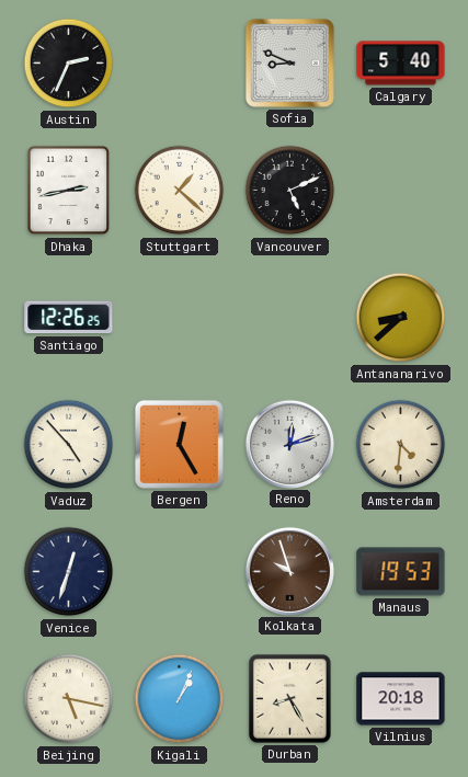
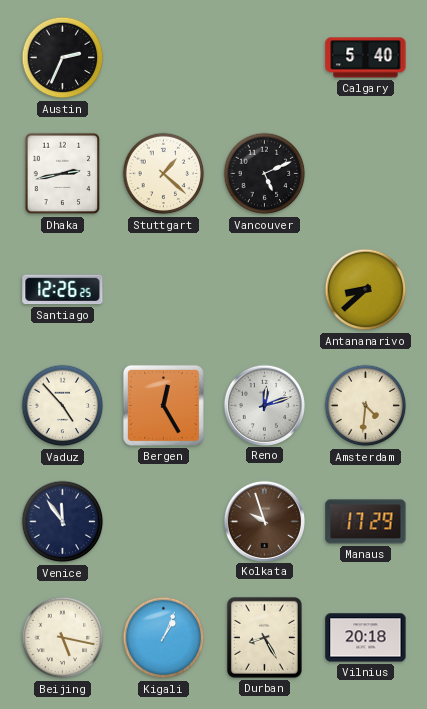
Sofia: 8:49 -> none
Venice: 12:33 -> 11:54
Manaus: 19:53 -> 17:29
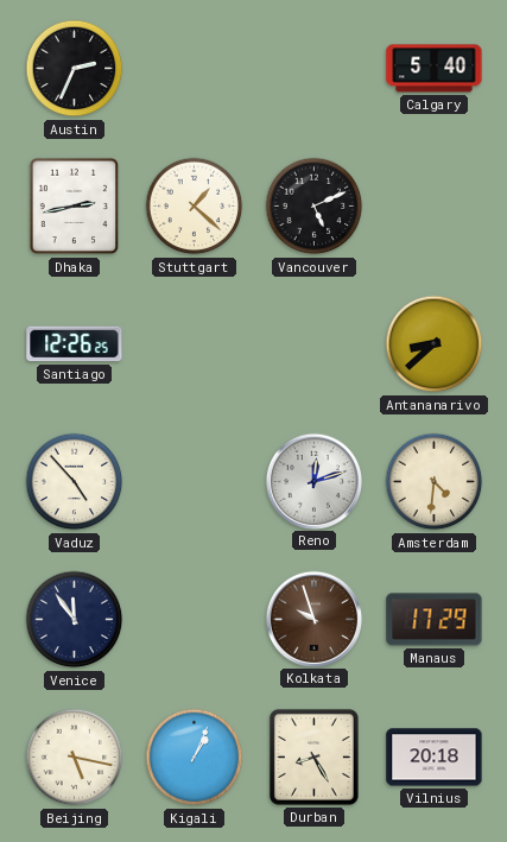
Bergen: 12:25 -> none
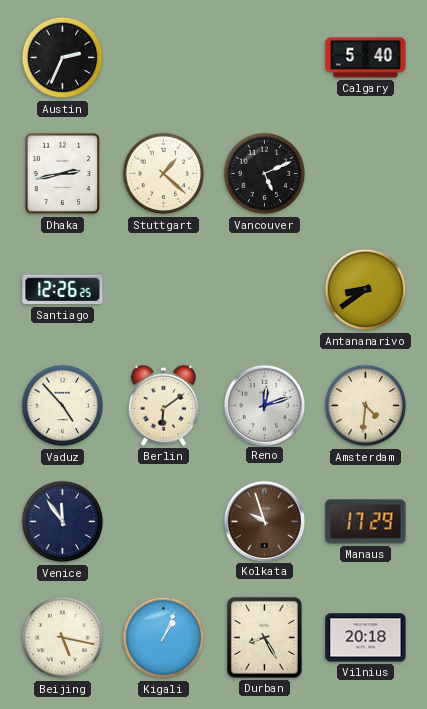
Antananarivo: 8:38 -> 8:39
Berlin: none -> 6:09
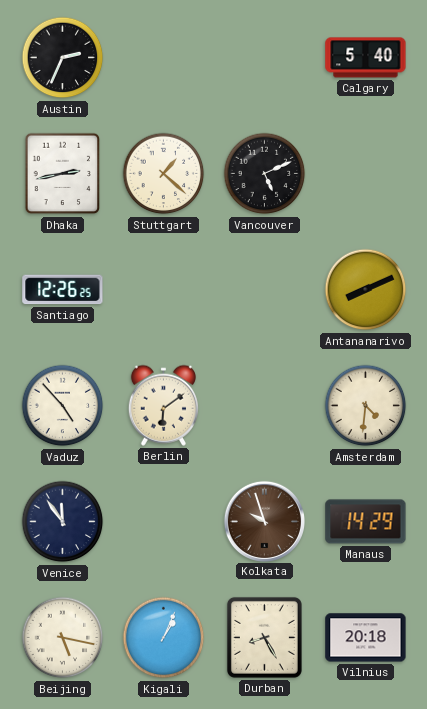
Antananarivo: 8:39 -> 8:11
Reno: 12:12 -> none
Manaus: 17:29 -> 14:29
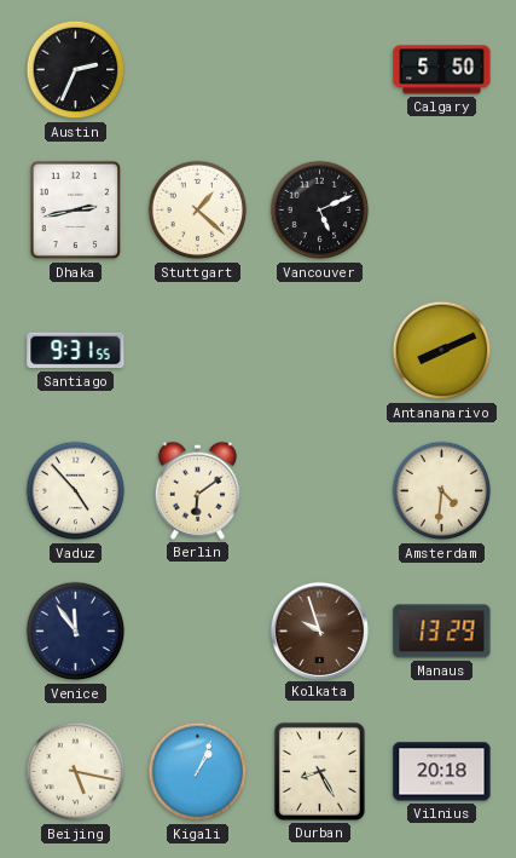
Calgary: 5:40 -> 5:50
Santiago: 12:26 -> 9:31
Manaus: 14:29 -> 13:29
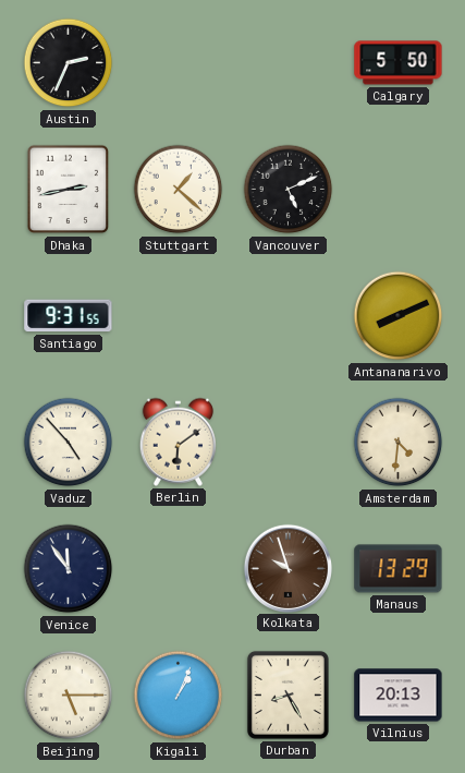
Beijing: 5:17 -> 5:15
Vilnius: 20:18 -> 20:13
